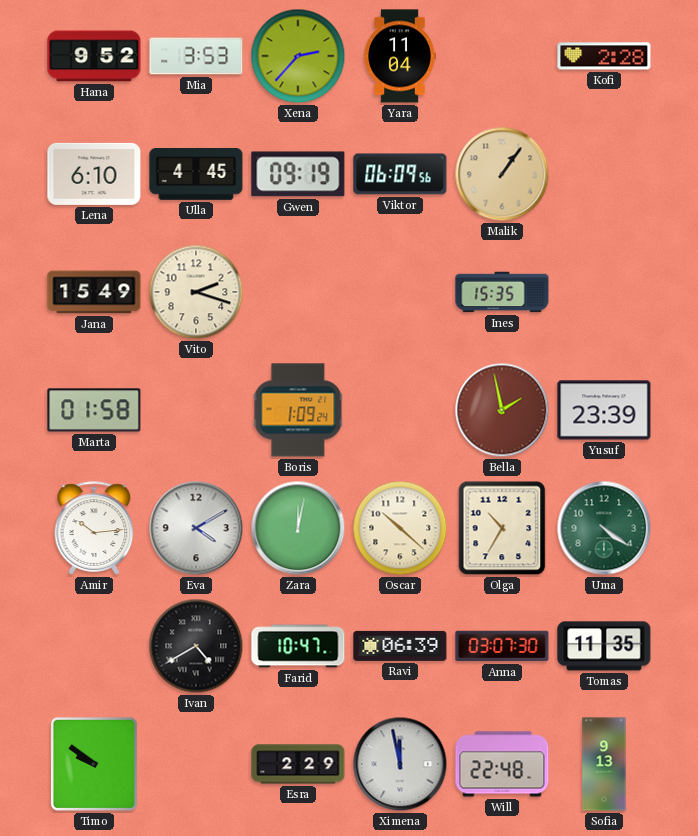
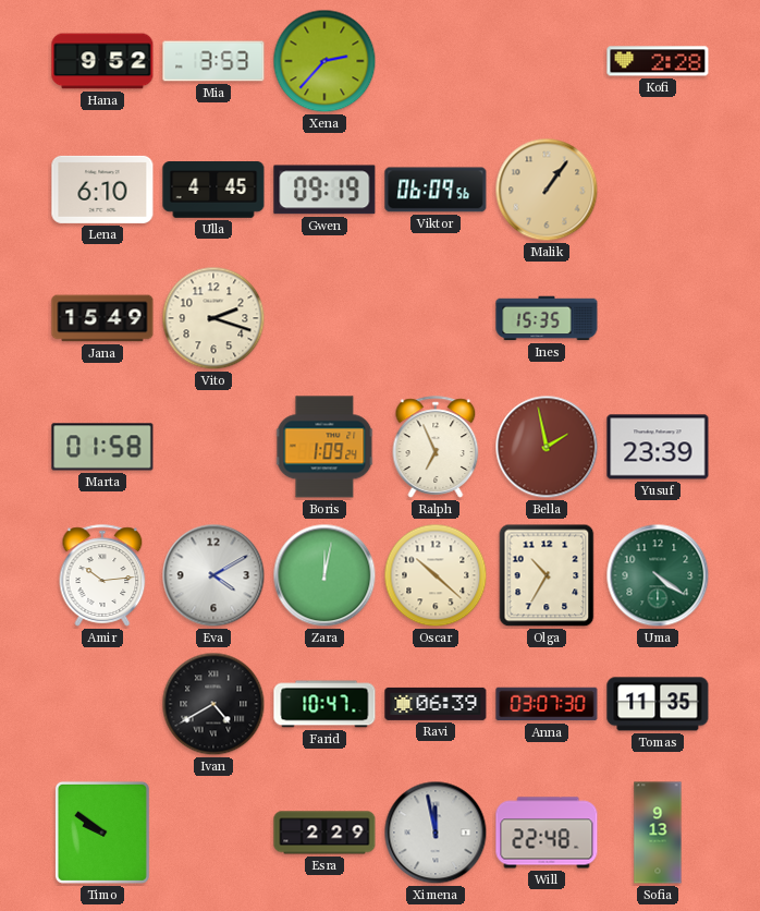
Yara: 11:04 -> none
Ralph: none -> 6:56
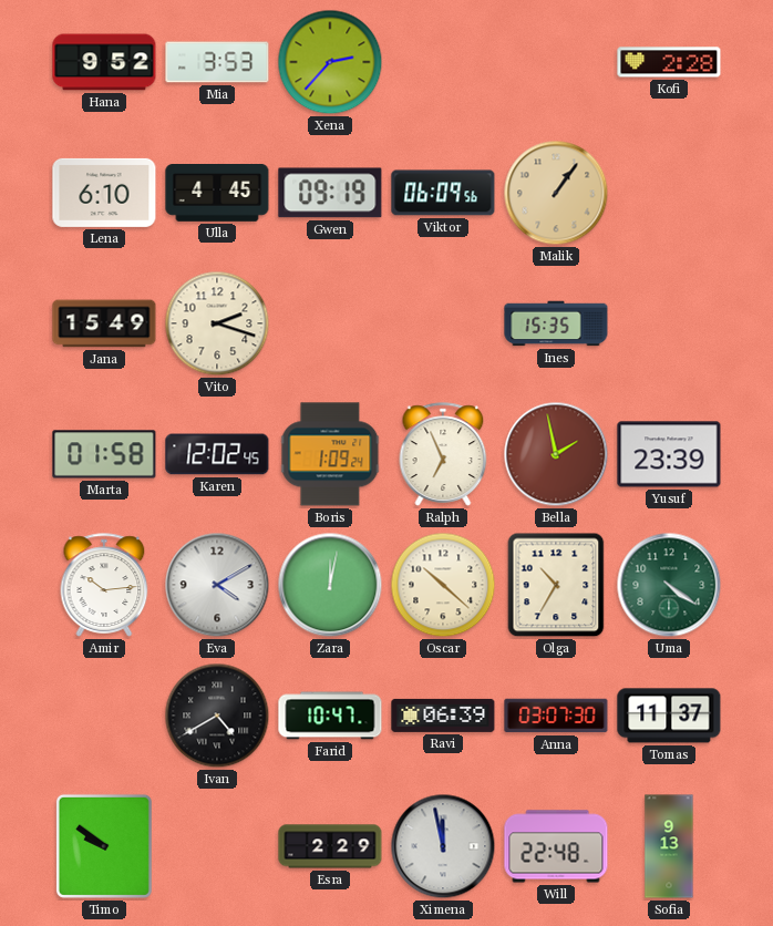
Karen: none -> 12:02
Tomas: 11:35 -> 11:37
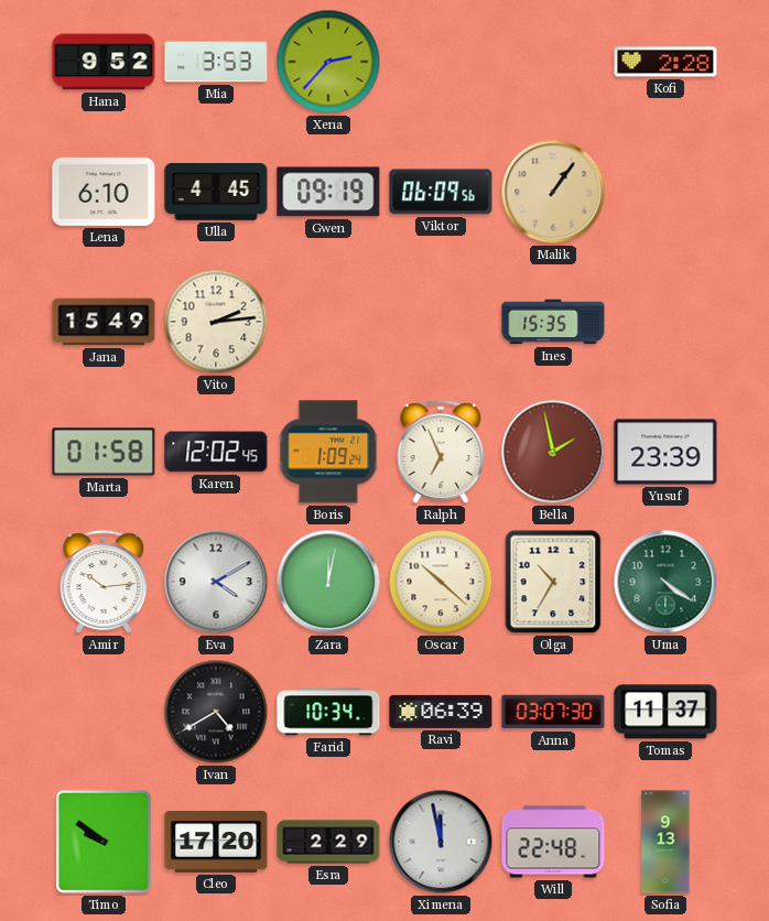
Vito: 2:18 -> 2:14
Farid: 10:47 -> 10:34
Cleo: none -> 17:20
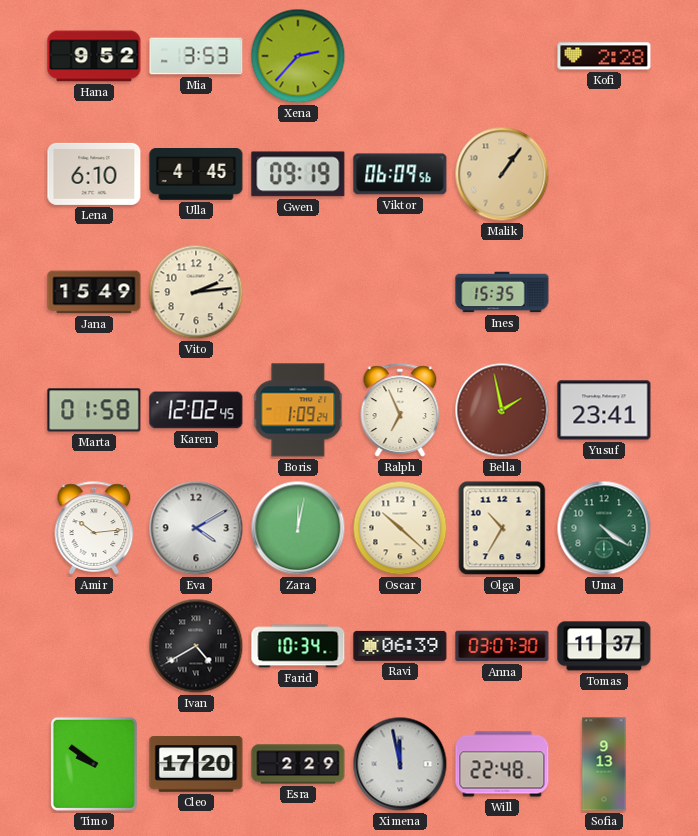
Yusuf: 23:39 -> 23:41
